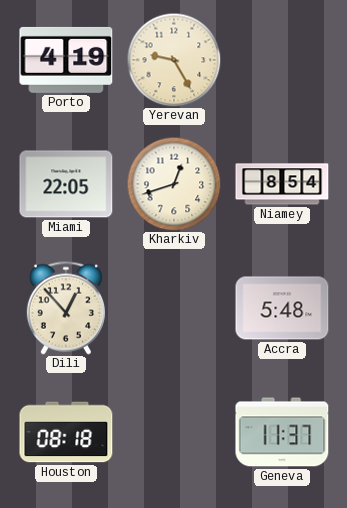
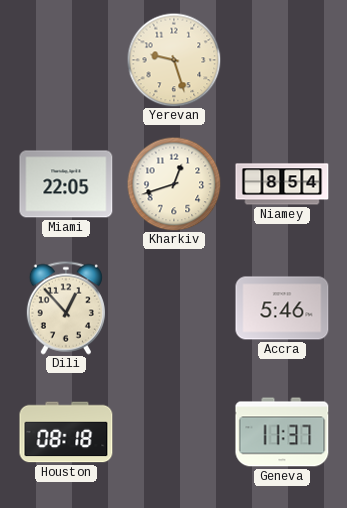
Porto: 4:19 -> none
Yerevan: 9:25 -> 9:27
Accra: 5:48 -> 5:46
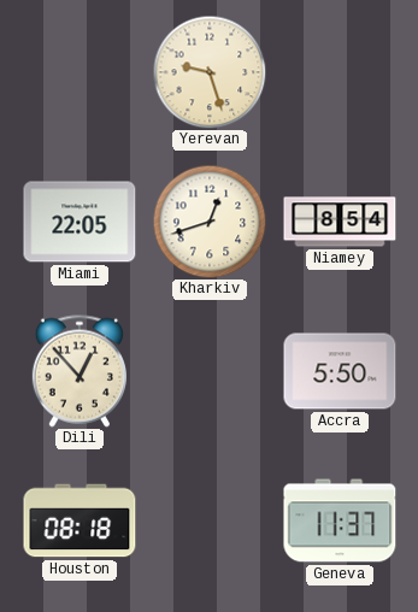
Accra: 5:46 -> 5:50
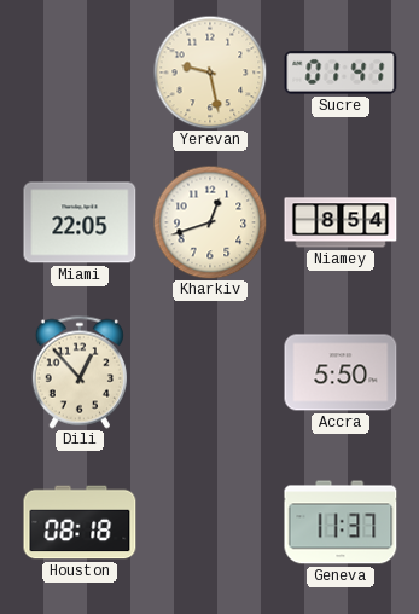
Yerevan: 9:27 -> 9:28
Sucre: none -> 01:41
